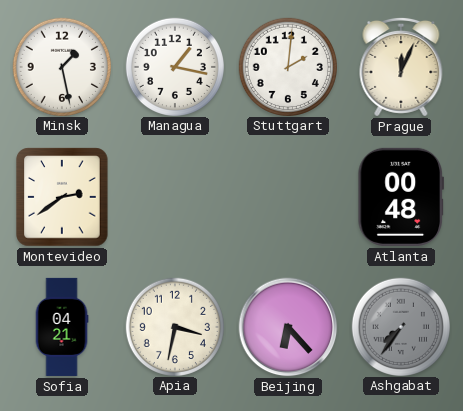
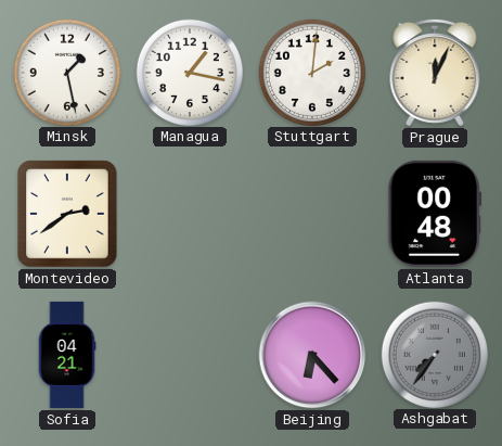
Apia: 3:32 -> none
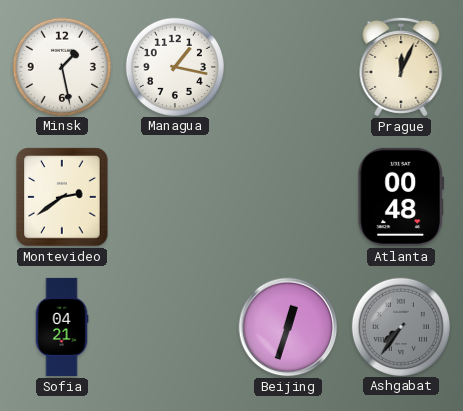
Stuttgart: 2:01 -> none
Beijing: 6:23 -> 12:33
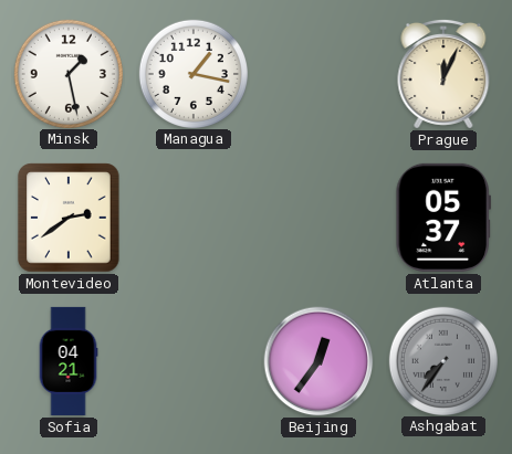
Atlanta: 00:48 -> 05:37
Beijing: 12:33 -> 12:36
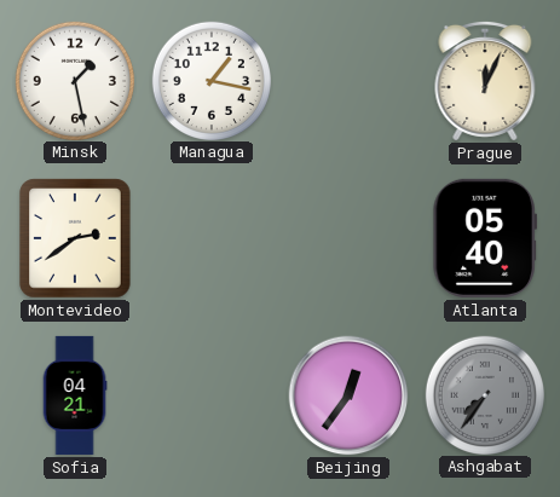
Atlanta: 05:37 -> 05:40
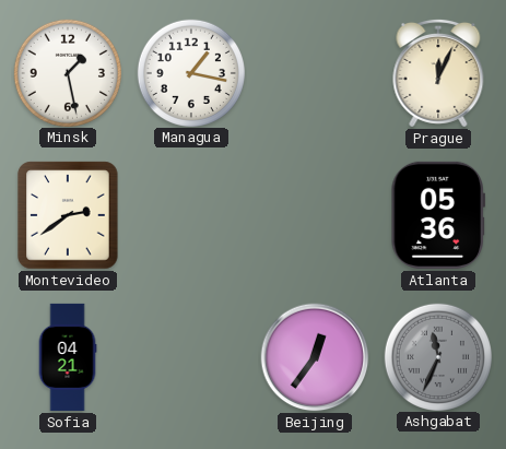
Atlanta: 05:40 -> 05:36
Ashgabat: 7:36 -> 11:34
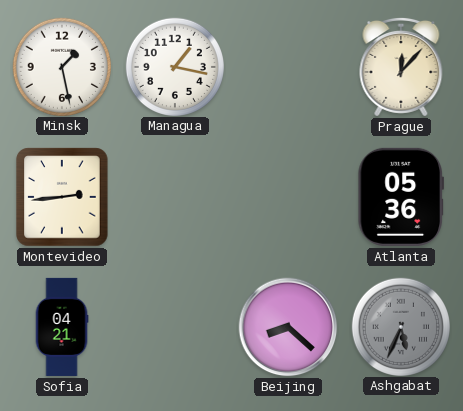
Prague: 12:04 -> 12:07
Montevideo: 2:39 -> 2:44
Beijing: 12:36 -> 8:22
Ashgabat: 11:34 -> 5:34
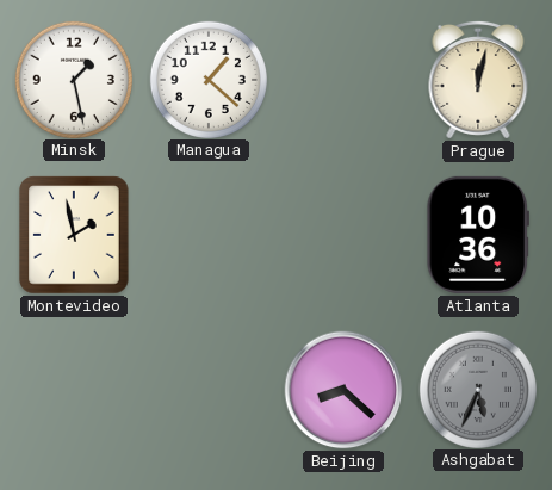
Managua: 1:17 -> 1:22
Prague: 12:07 -> 12:02
Montevideo: 2:44 -> 1:58
Atlanta: 05:36 -> 10:36
Sofia: 04:21 -> none
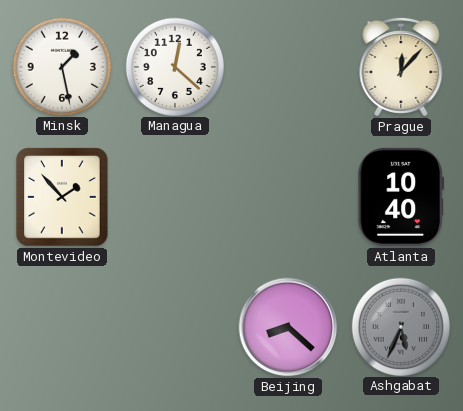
Managua: 1:22 -> 12:22
Prague: 12:02 -> 12:07
Montevideo: 1:58 -> 1:53
Atlanta: 10:36 -> 10:40
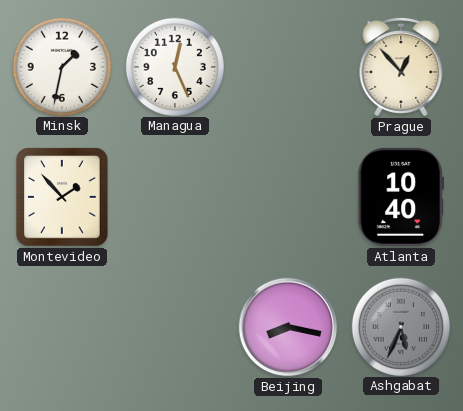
Minsk: 1:28 -> 1:32
Managua: 12:22 -> 12:26
Prague: 12:07 -> 12:53
Beijing: 8:22 -> 8:17
